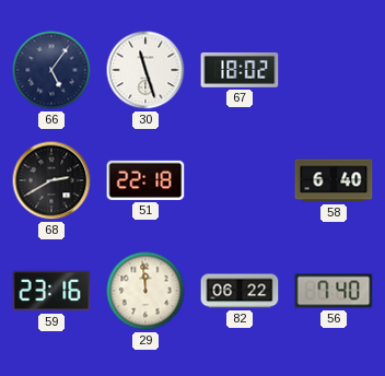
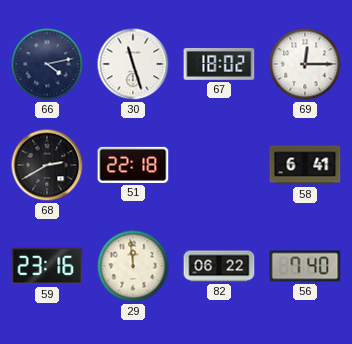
66: 5:06 -> 4:13
69: none -> 12:15
58: 6:40 -> 6:41
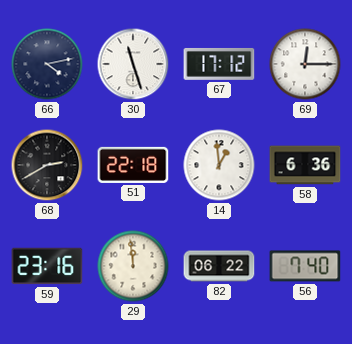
67: 18:02 -> 17:12
14: none -> 12:59
58: 6:41 -> 6:36
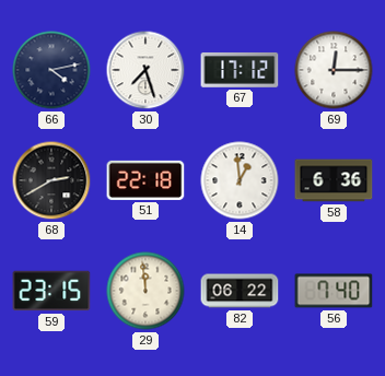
30: 11:27 -> 7:27
59: 23:16 -> 23:15
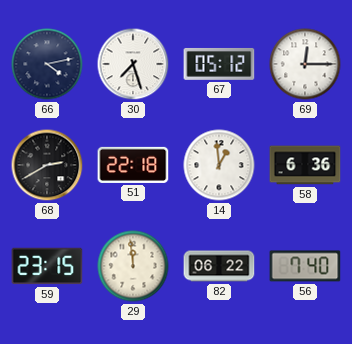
67: 17:12 -> 05:12
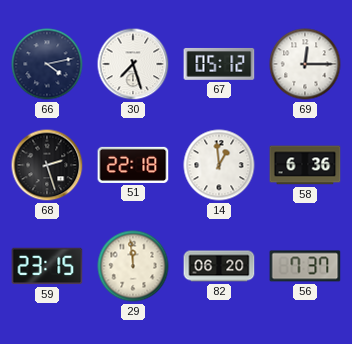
68: 2:40 -> 2:27
82: 06:22 -> 06:20
56: 7:40 -> 7:37
